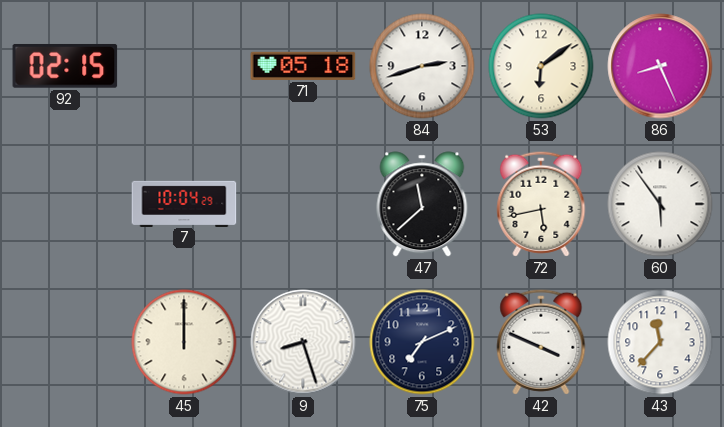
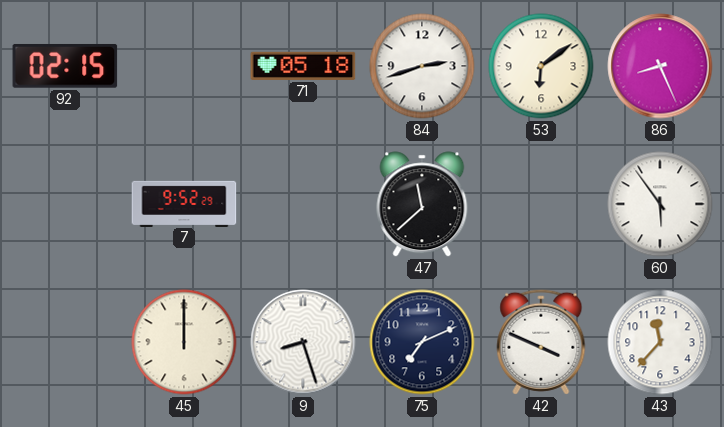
7: 10:04 -> 9:52
72: 5:43 -> none
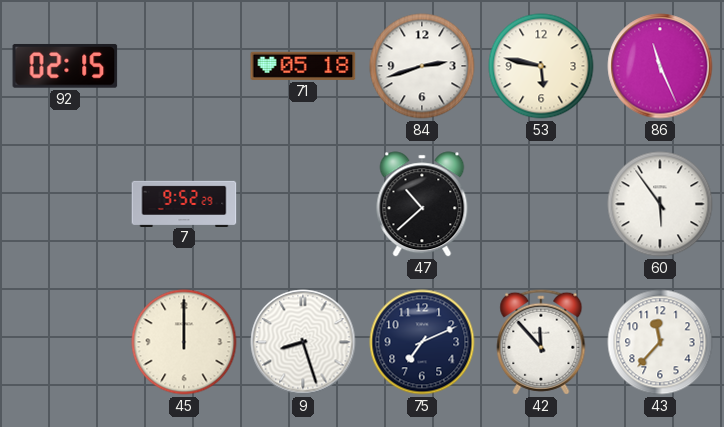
53: 6:09 -> 5:47
86: 8:26 -> 11:26
47: 11:38 -> 10:38
42: 3:49 -> 11:53
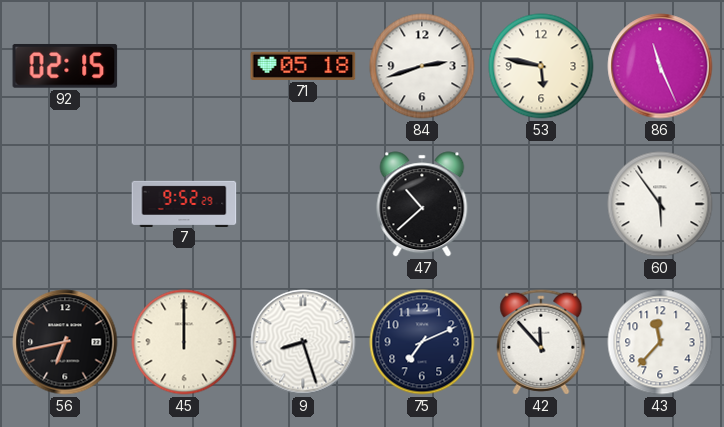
56: none -> 6:43
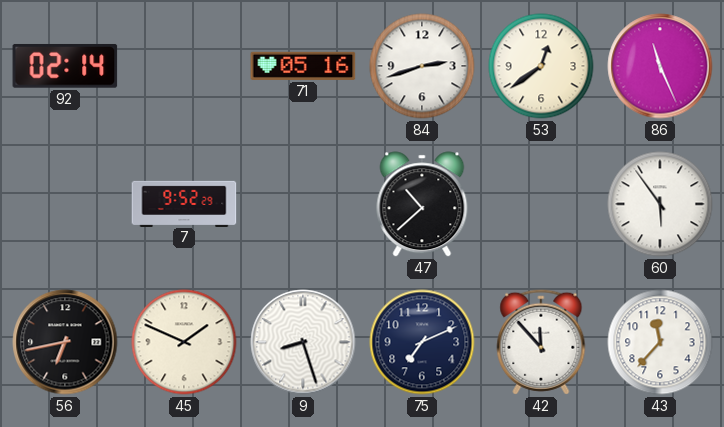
92: 02:15 -> 02:14
71: 05:18 -> 05:16
53: 5:47 -> 12:39
45: 12:00 -> 1:49
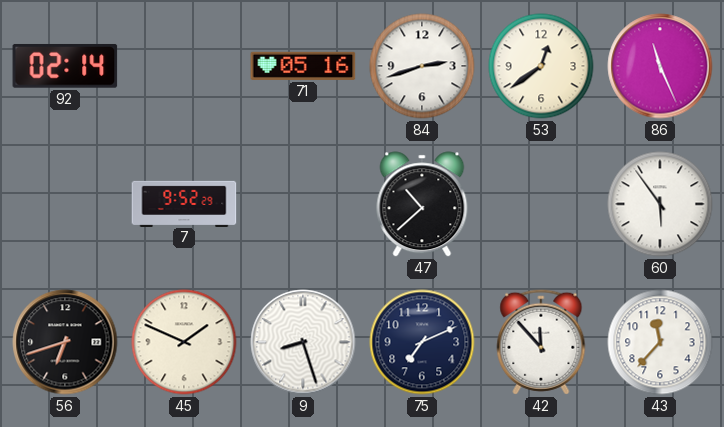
56: 6:43 -> 6:42
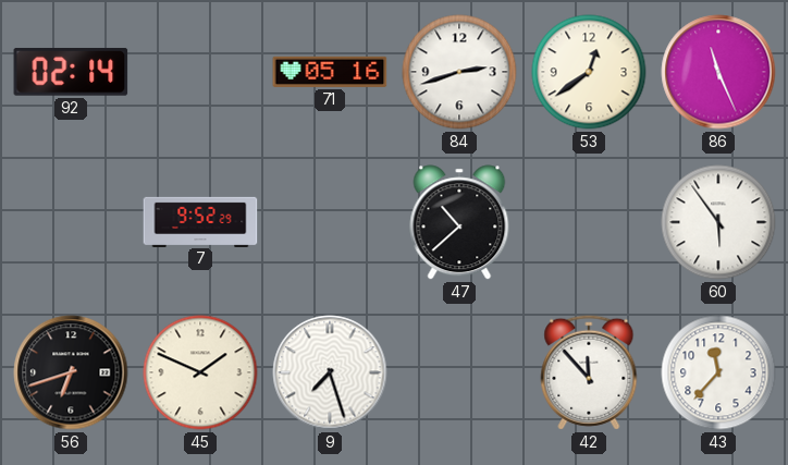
9: 8:27 -> 7:27
75: 7:11 -> none
